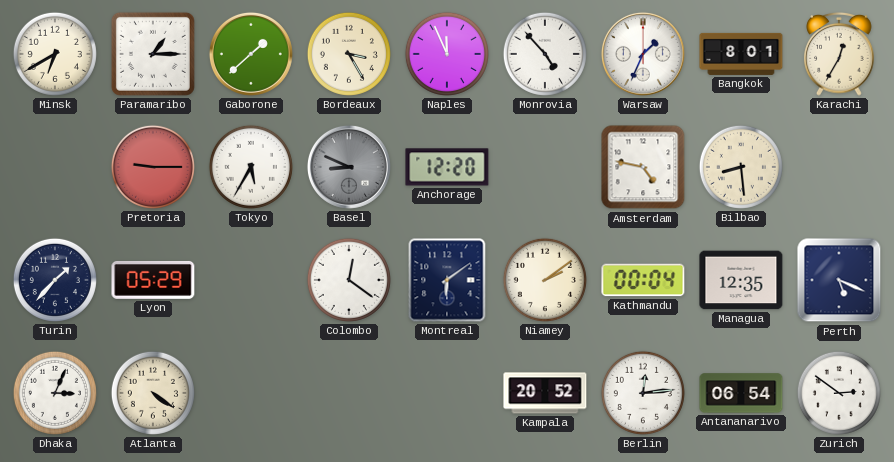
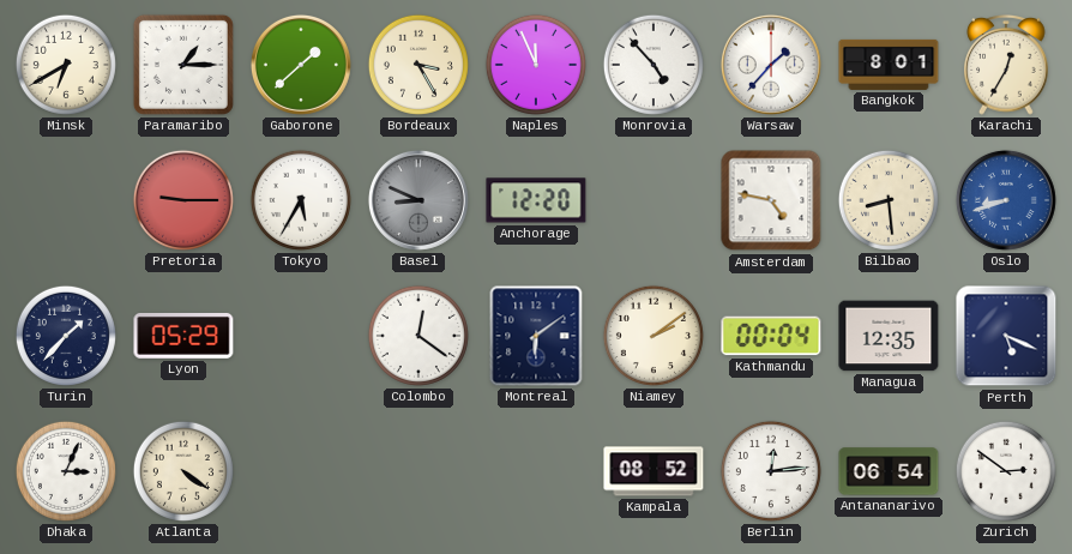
Warsaw: 1:34 -> 1:37
Oslo: none -> 8:42
Kampala: 20:52 -> 08:52
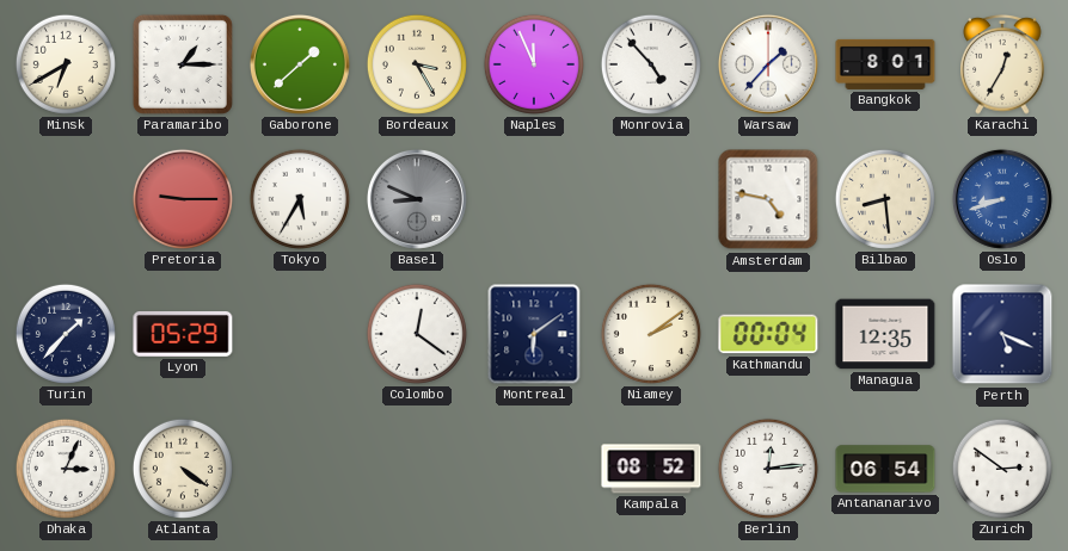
Anchorage: 12:20 -> none
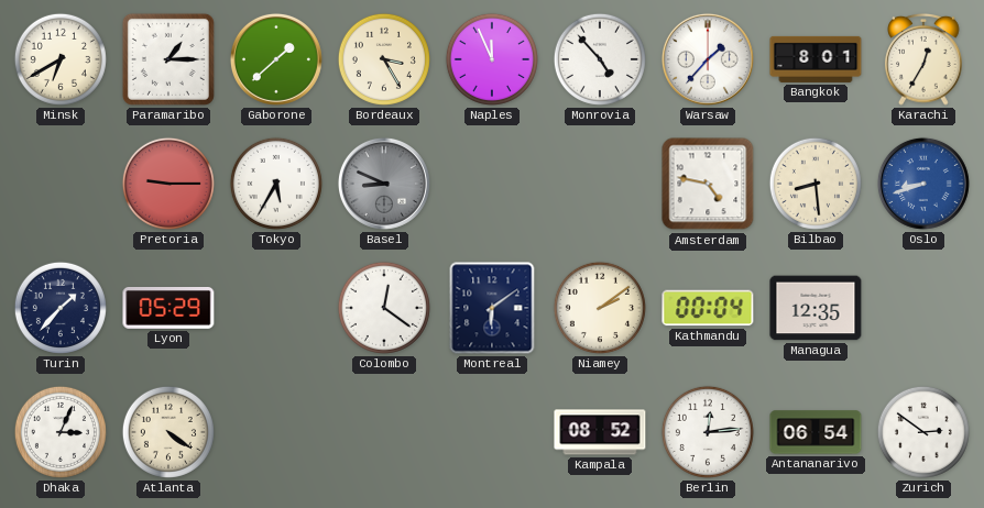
Perth: 5:19 -> none
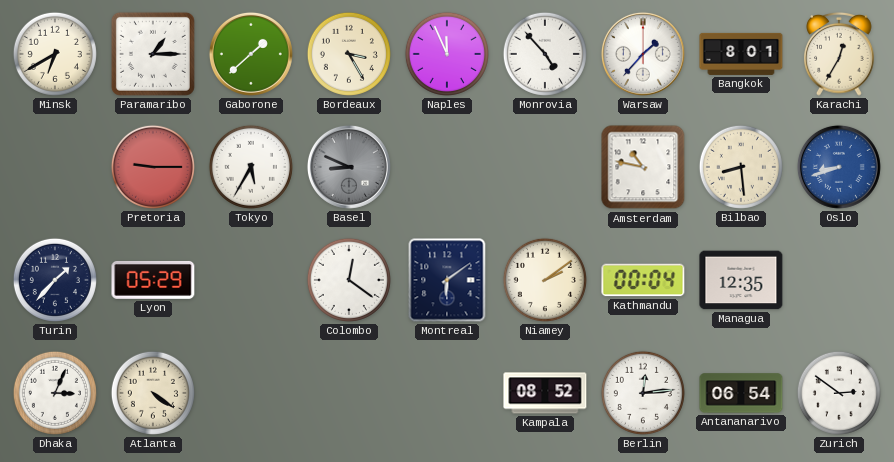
Amsterdam: 4:47 -> 10:47
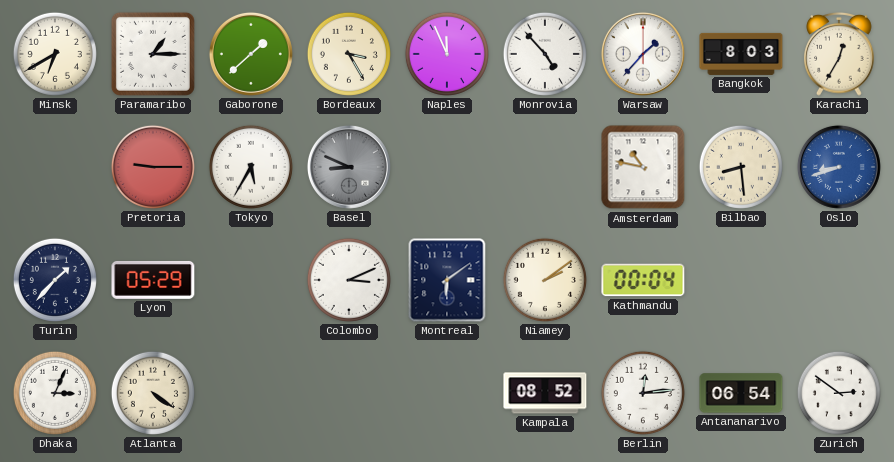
Bangkok: 8:01 -> 8:03
Colombo: 12:21 -> 3:11
Managua: 12:35 -> none
